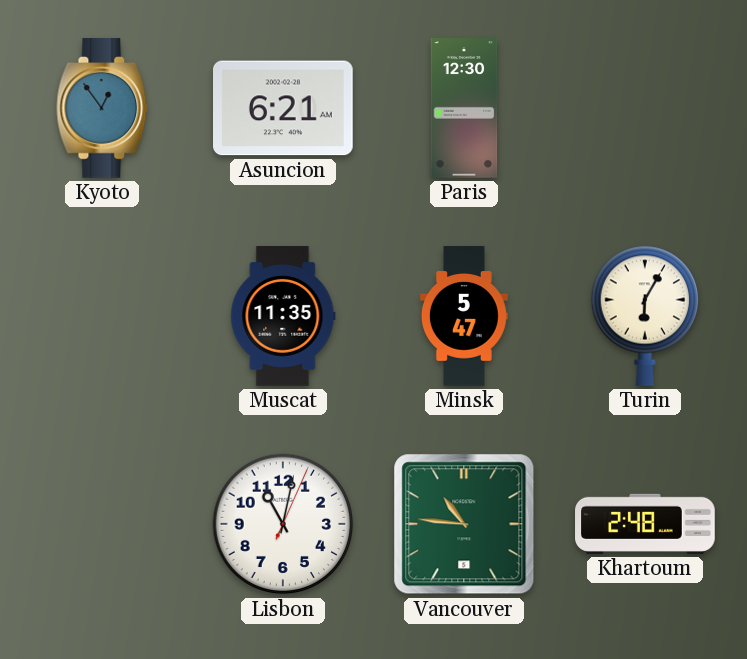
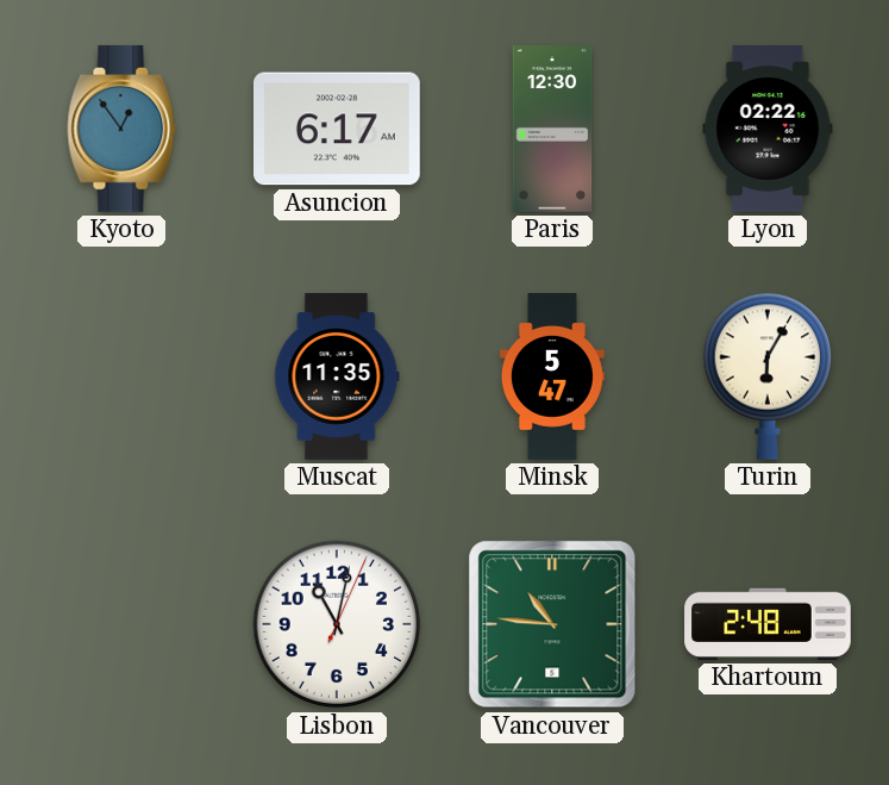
Asuncion: 6:21 -> 6:17
Lyon: none -> 02:22
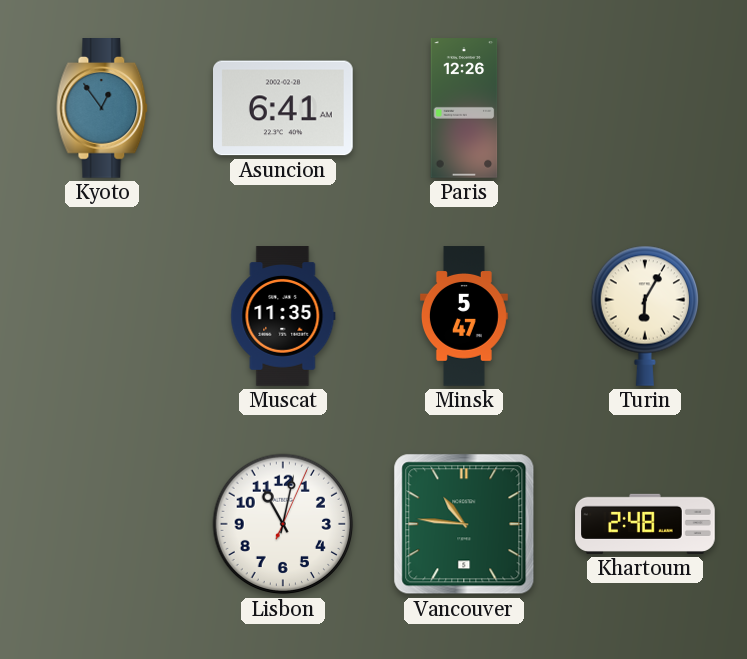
Asuncion: 6:17 -> 6:41
Paris: 12:30 -> 12:26
Lyon: 02:22 -> none
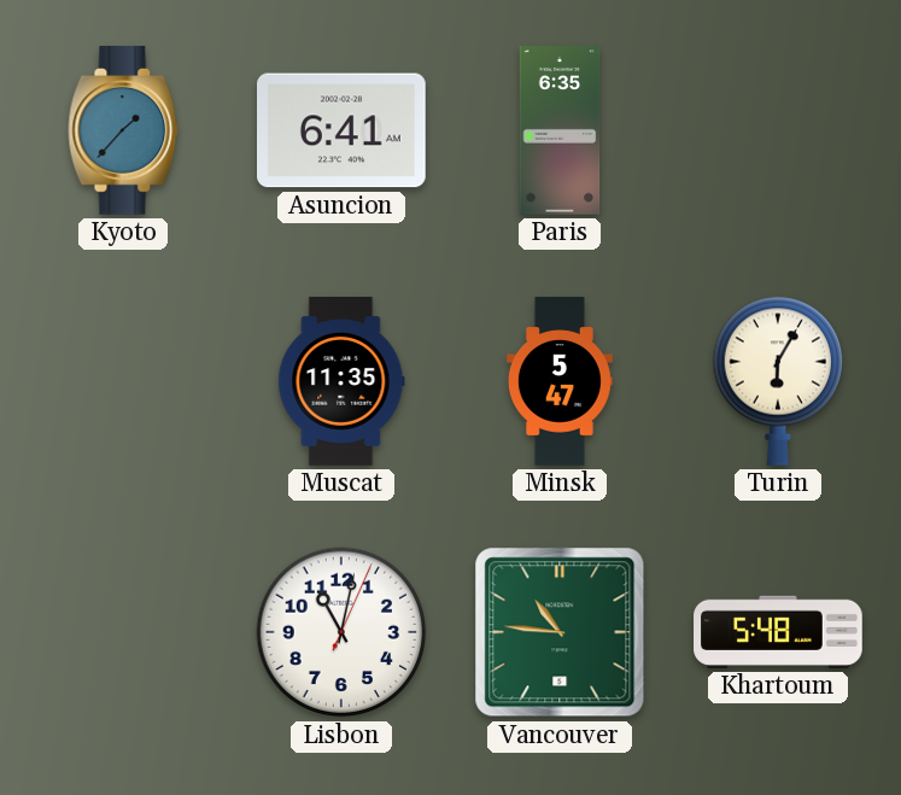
Kyoto: 12:54 -> 1:37
Paris: 12:26 -> 6:35
Khartoum: 2:48 -> 5:48
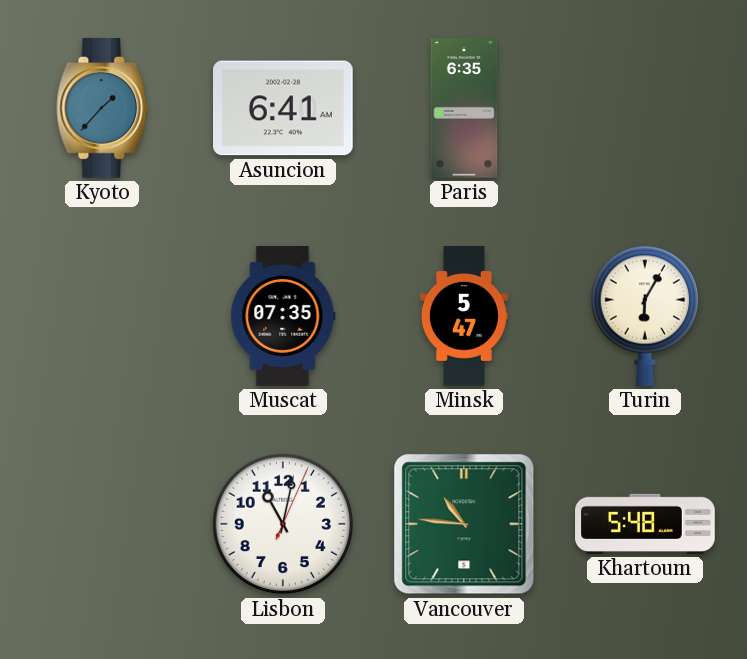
Muscat: 11:35 -> 07:35
